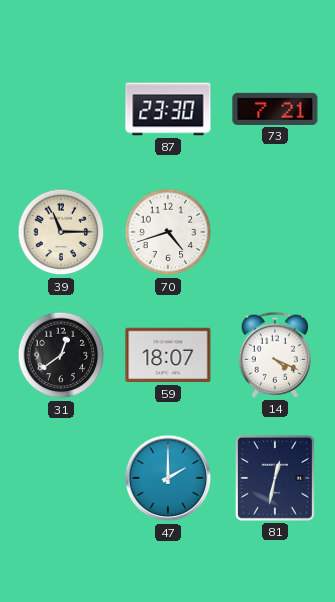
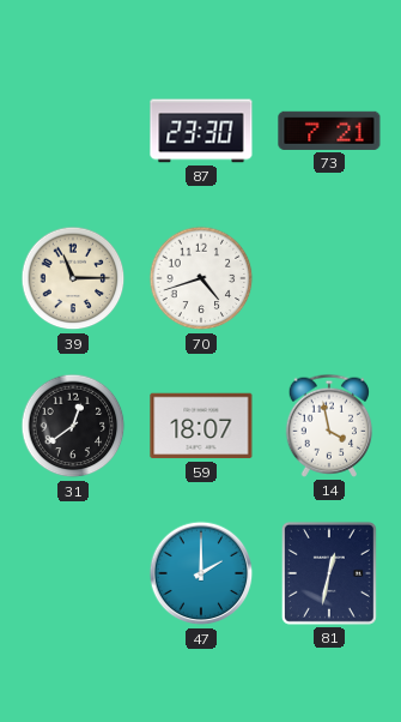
14: 4:19 -> 3:58
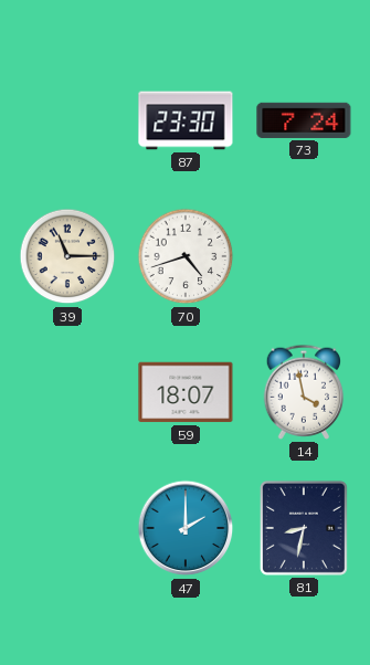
73: 7:21 -> 7:24
31: 12:39 -> none
81: 12:32 -> 8:32
